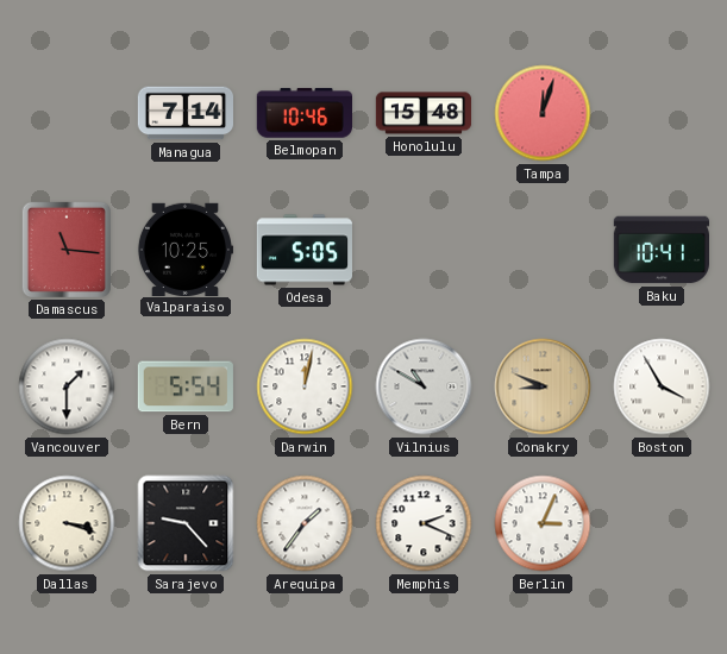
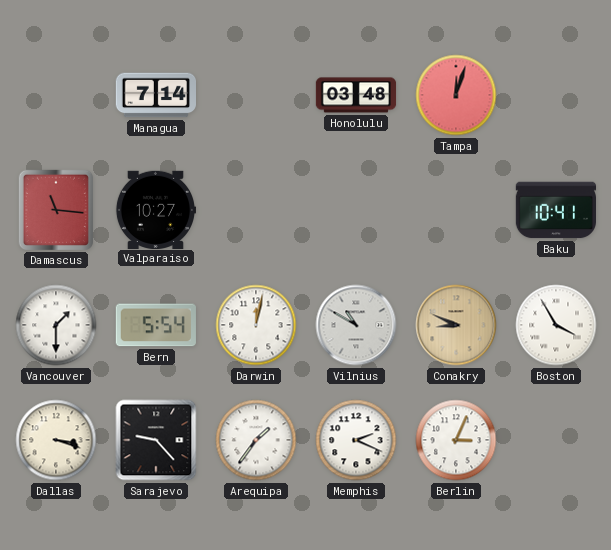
Belmopan: 10:46 -> none
Honolulu: 15:48 -> 03:48
Valparaiso: 10:25 -> 10:27
Odesa: 5:05 -> none
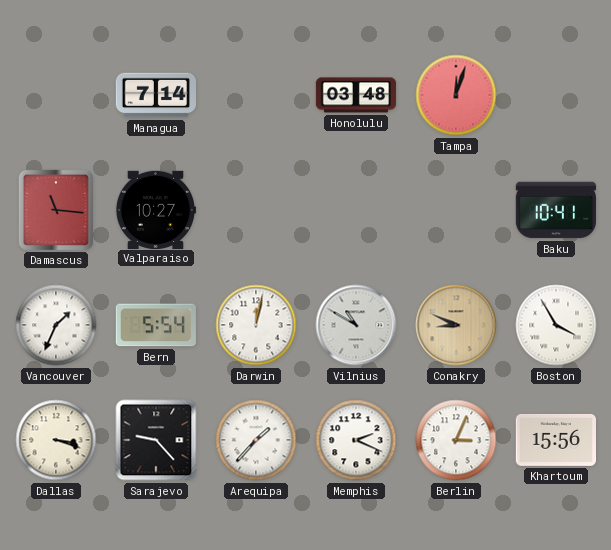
Vancouver: 1:30 -> 1:34
Arequipa: 1:36 -> 1:37
Khartoum: none -> 15:56
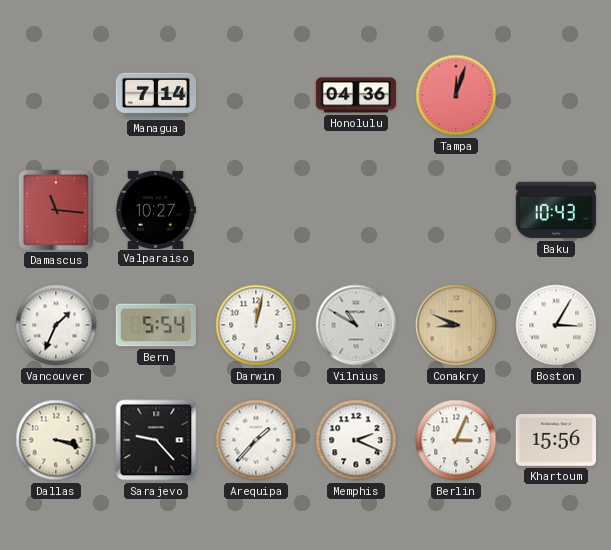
Honolulu: 03:48 -> 04:36
Baku: 10:41 -> 10:43
Boston: 3:55 -> 3:05
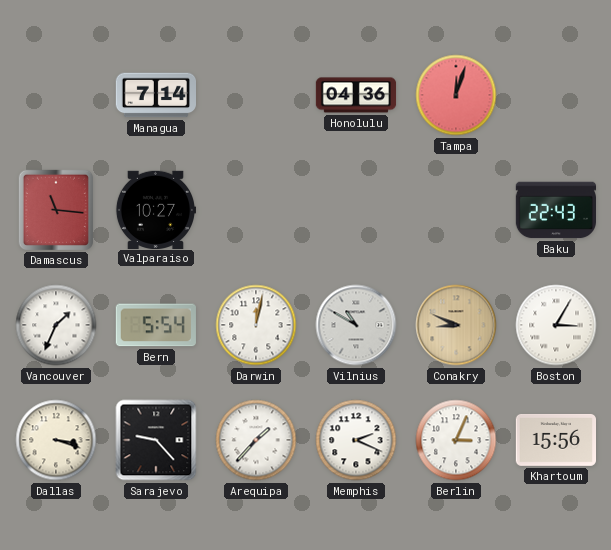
Baku: 10:43 -> 22:43
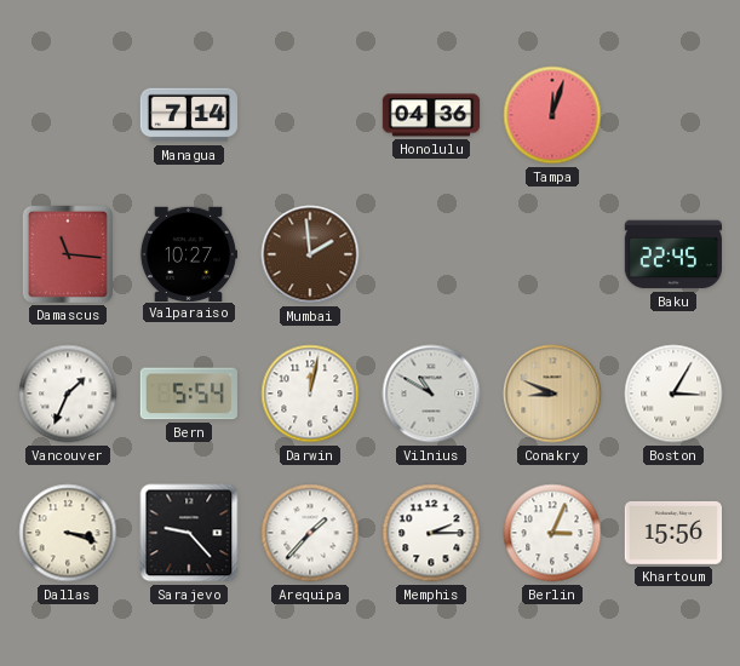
Mumbai: none -> 1:59
Baku: 22:43 -> 22:45
Memphis: 2:19 -> 2:15
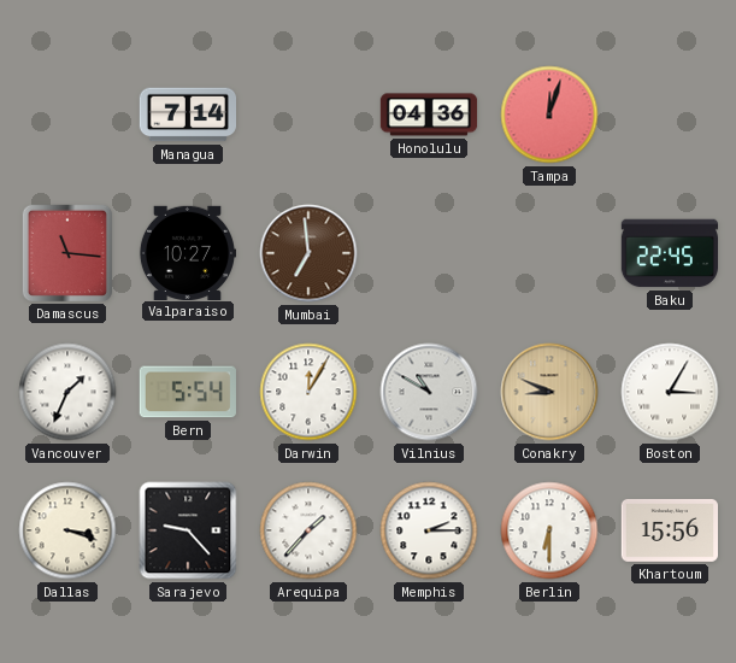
Mumbai: 1:59 -> 6:59
Darwin: 12:02 -> 12:05
Berlin: 3:04 -> 6:30
